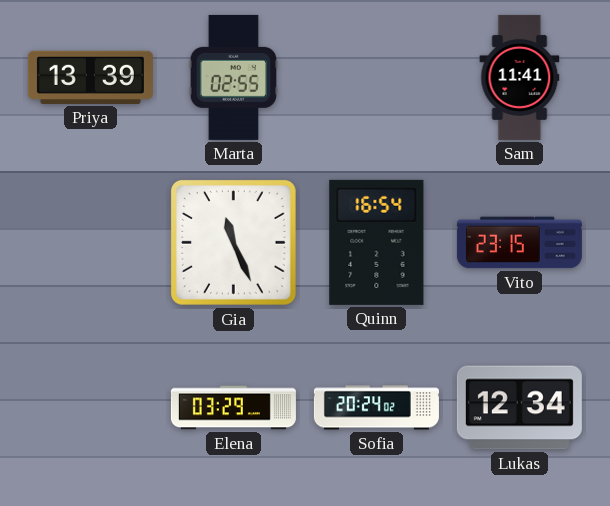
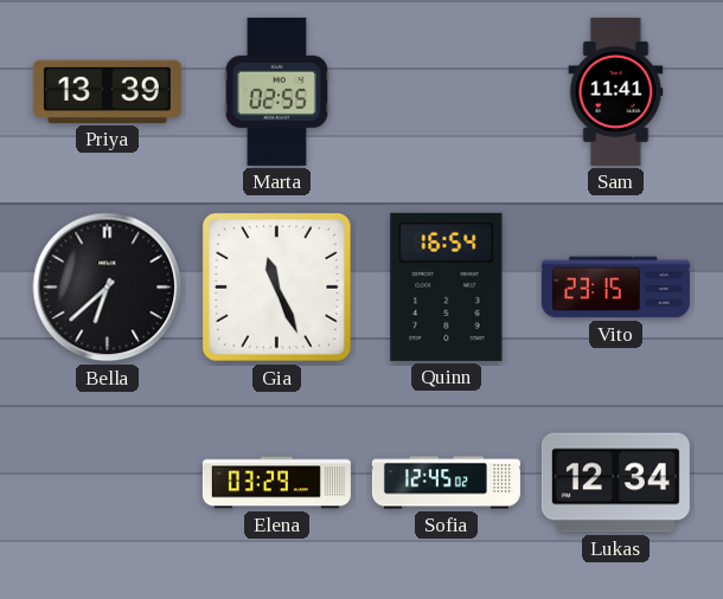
Bella: none -> 6:38
Sofia: 20:24 -> 12:45
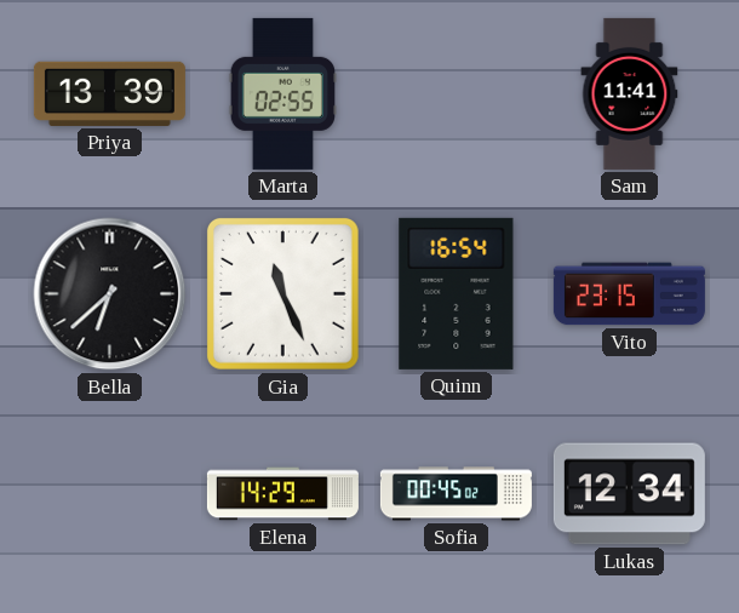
Elena: 03:29 -> 14:29
Sofia: 12:45 -> 00:45
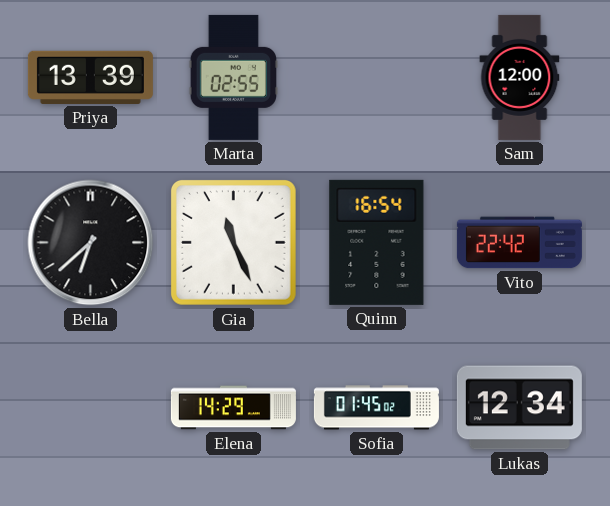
Sam: 11:41 -> 12:00
Vito: 23:15 -> 22:42
Sofia: 00:45 -> 01:45
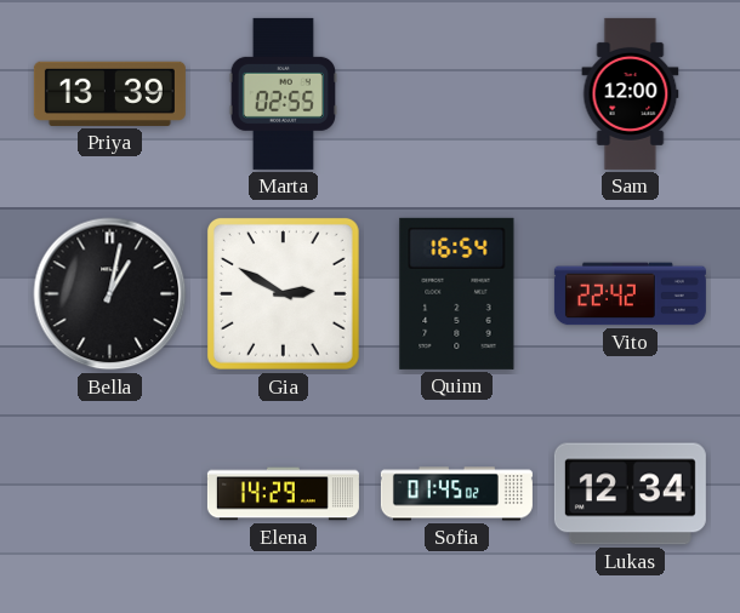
Bella: 6:38 -> 1:02
Gia: 11:26 -> 2:50
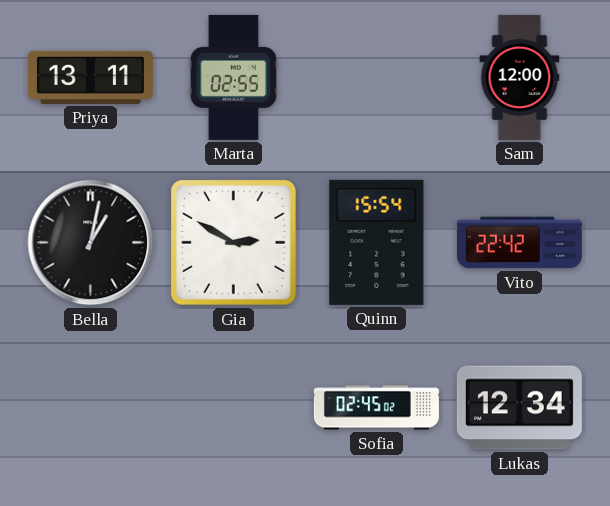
Priya: 13:39 -> 13:11
Quinn: 16:54 -> 15:54
Elena: 14:29 -> none
Sofia: 01:45 -> 02:45
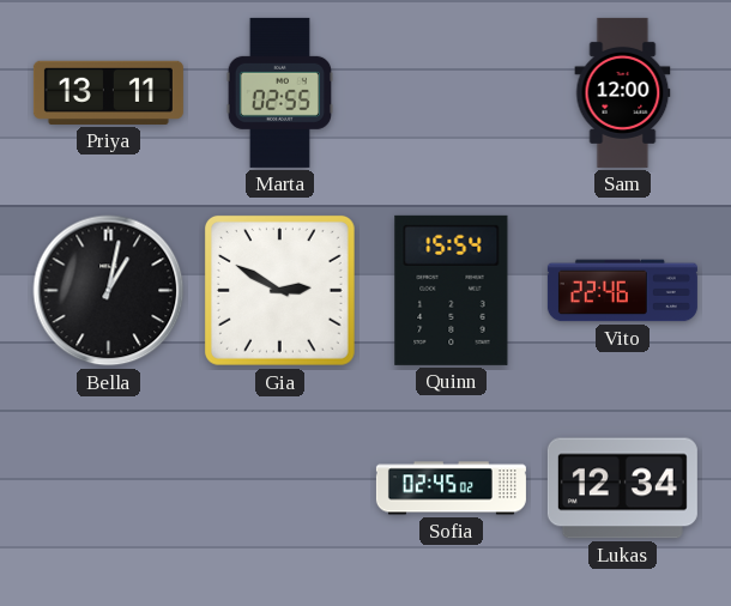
Vito: 22:42 -> 22:46
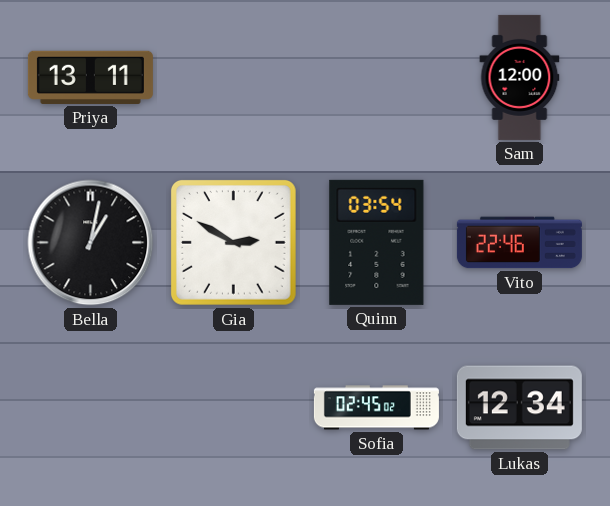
Marta: 02:55 -> none
Quinn: 15:54 -> 03:54
